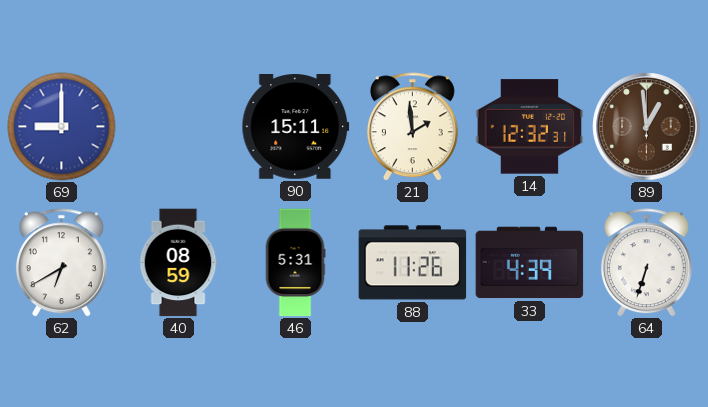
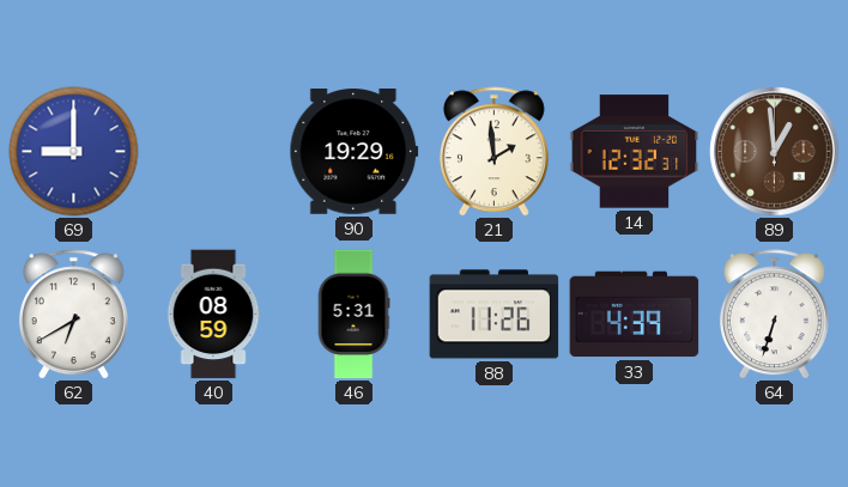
90: 15:11 -> 19:29
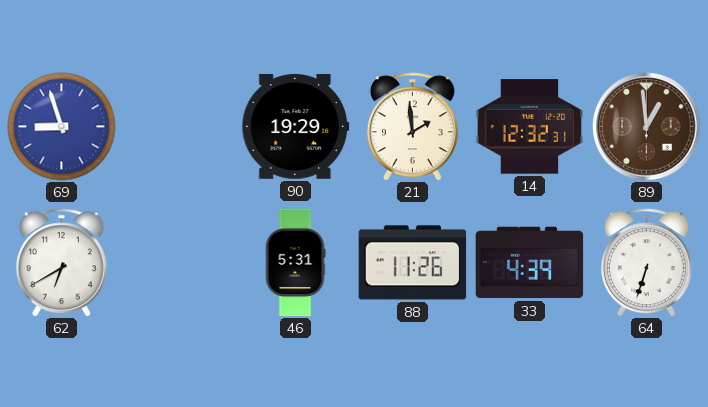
69: 9:00 -> 8:57
40: 08:59 -> none
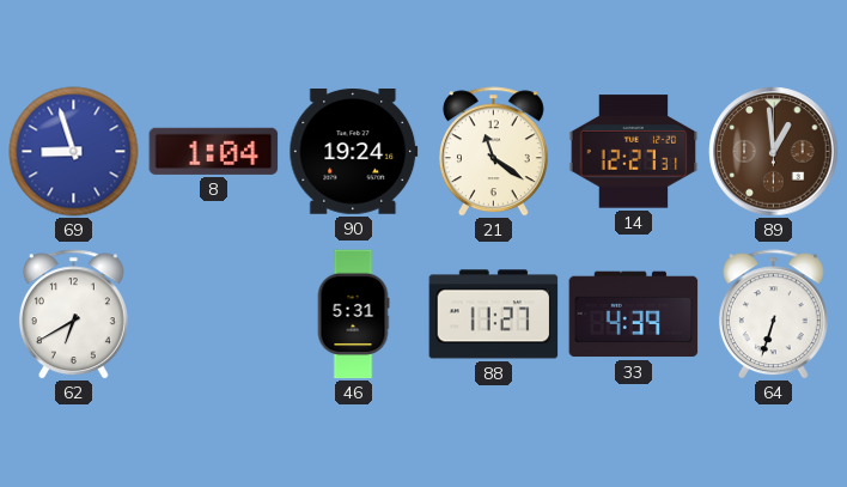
8: none -> 1:04
90: 19:29 -> 19:24
21: 1:59 -> 11:21
14: 12:32 -> 12:27
88: 11:26 -> 11:27
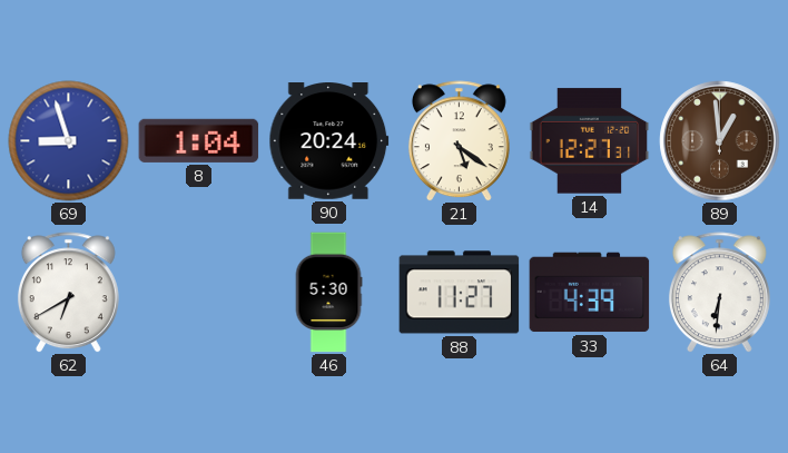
90: 19:24 -> 20:24
21: 11:21 -> 5:21
46: 5:31 -> 5:30
64: 6:33 -> 6:31
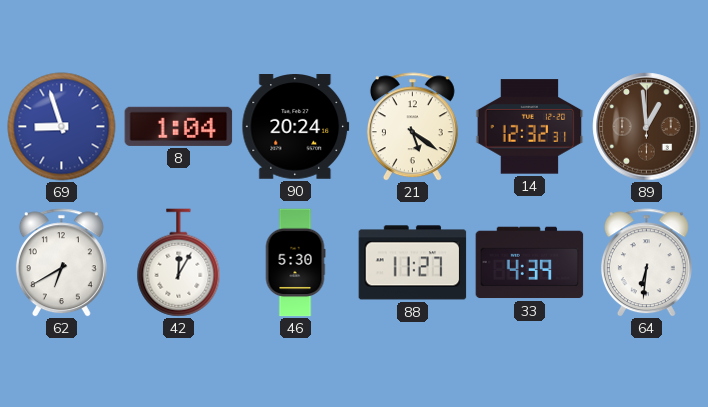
14: 12:27 -> 12:32
42: none -> 12:05
